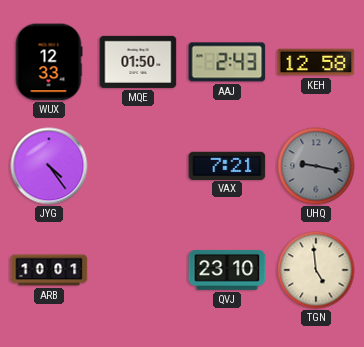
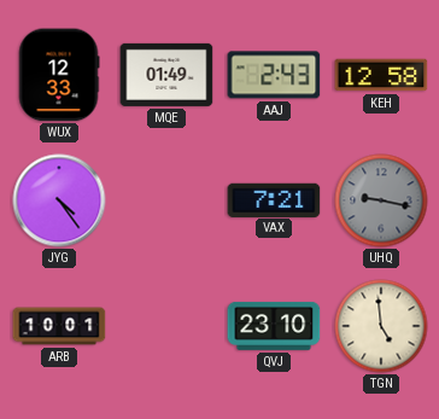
MQE: 01:50 -> 01:49
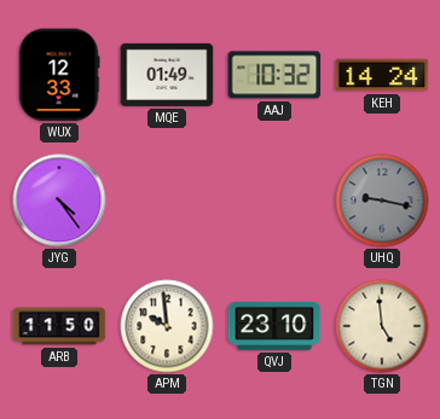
AAJ: 2:43 -> 10:32
KEH: 12:58 -> 14:24
VAX: 7:21 -> none
ARB: 10:01 -> 11:50
APM: none -> 9:59
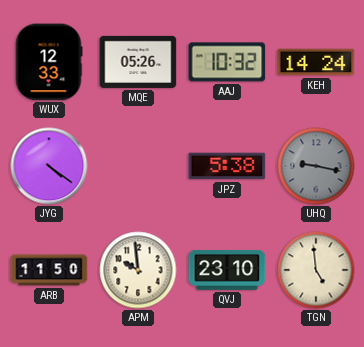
MQE: 01:49 -> 05:26
JYG: 4:24 -> 4:21
JPZ: none -> 5:38
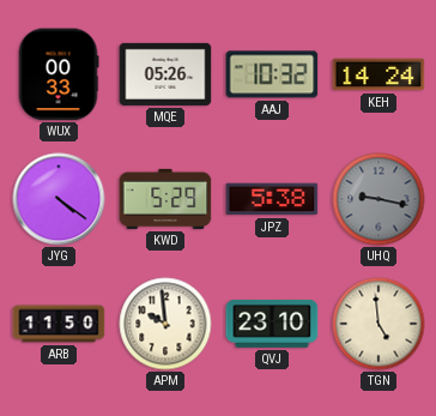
WUX: 12:33 -> 00:33
KWD: none -> 5:29
